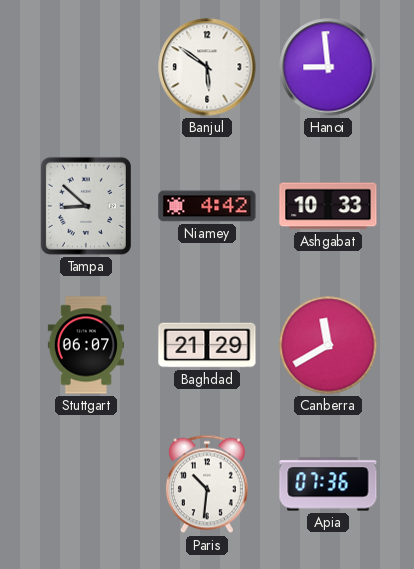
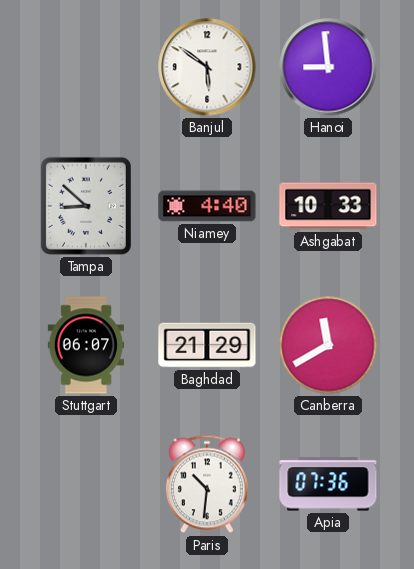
Niamey: 4:42 -> 4:40
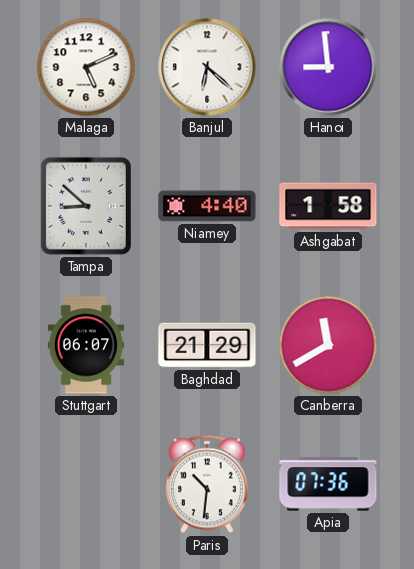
Malaga: none -> 5:11
Banjul: 5:51 -> 6:22
Ashgabat: 10:33 -> 1:58
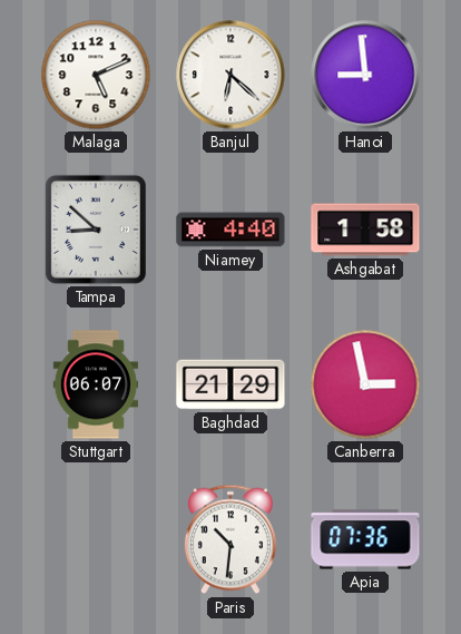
Canberra: 11:40 -> 2:58
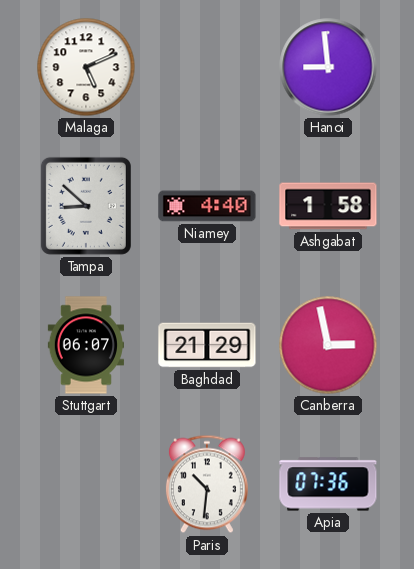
Banjul: 6:22 -> none
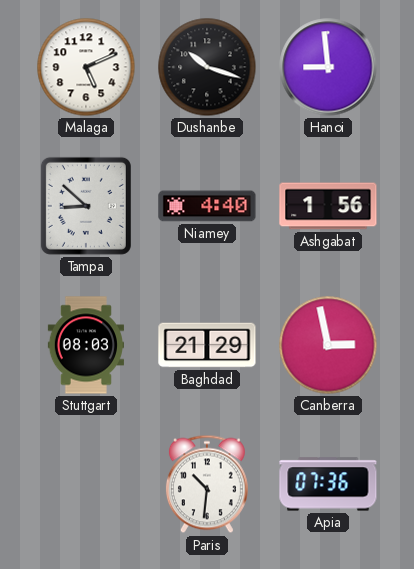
Dushanbe: none -> 10:18
Ashgabat: 1:58 -> 1:56
Stuttgart: 06:07 -> 08:03
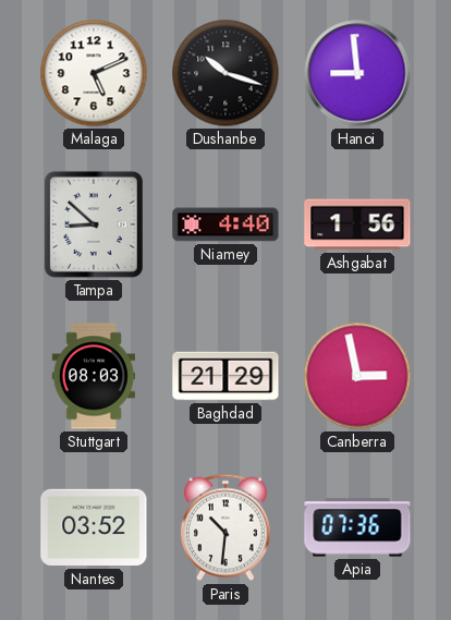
Nantes: none -> 03:52
